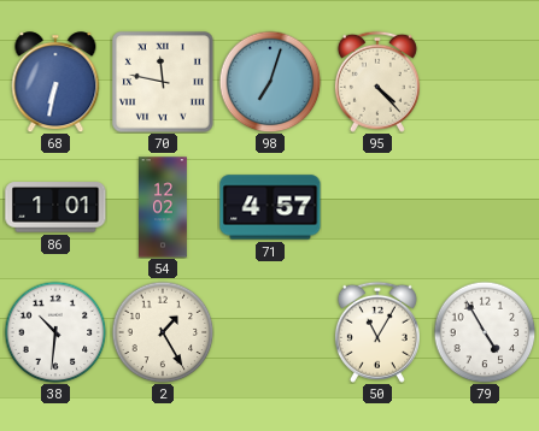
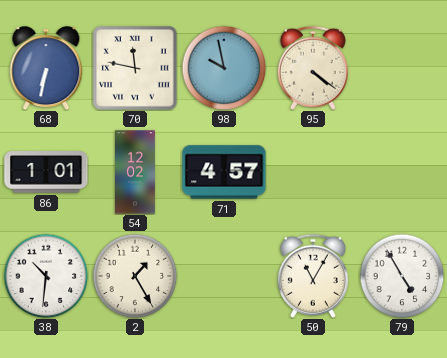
98: 7:03 -> 9:58
95: 4:23 -> 4:21
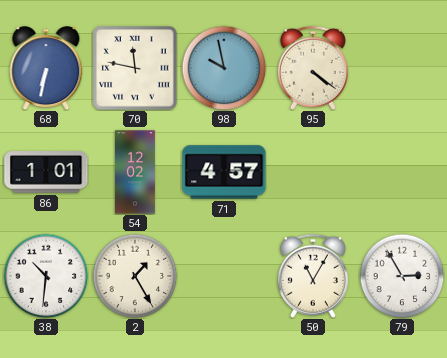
79: 4:55 -> 2:55
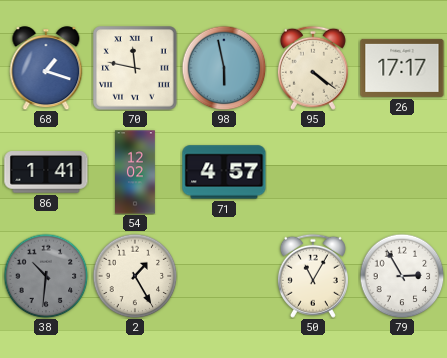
68: 6:32 -> 1:18
98: 9:58 -> 5:58
26: none -> 17:17
86: 1:01 -> 1:41
38 dial: white -> grey
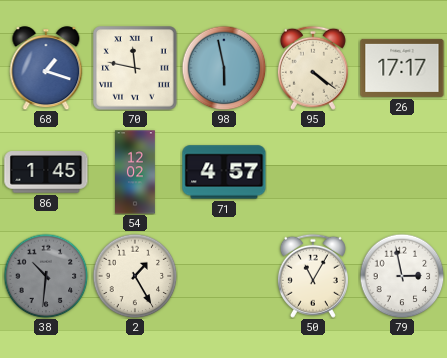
86: 1:41 -> 1:45
79: 2:55 -> 2:58
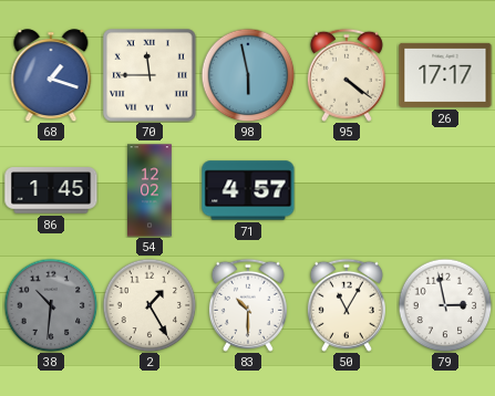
70: 11:47 -> 11:45
83: none -> 10:30
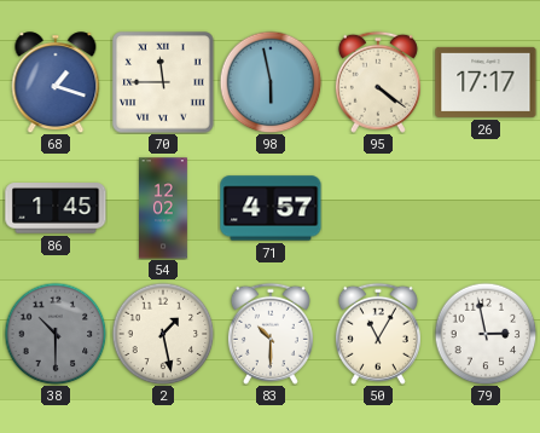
38: 10:31 -> 10:30
2: 1:25 -> 1:28
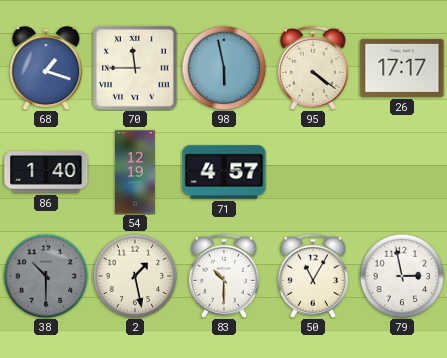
86: 1:45 -> 1:40
54: 12:02 -> 12:19
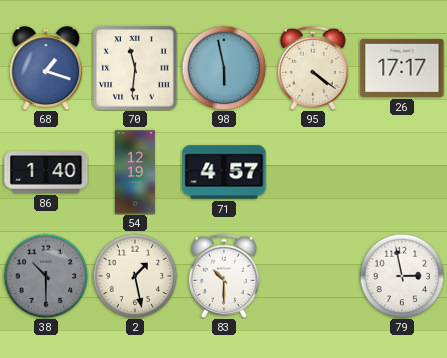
70: 11:45 -> 11:31
50: 11:05 -> none
